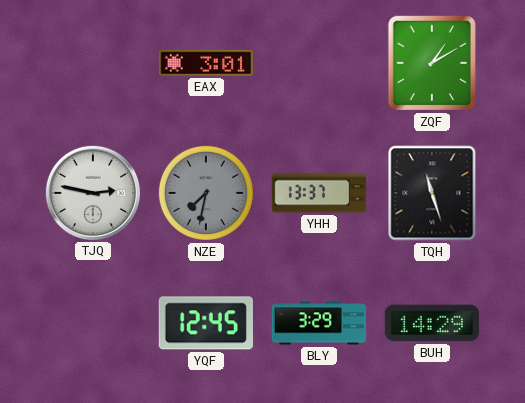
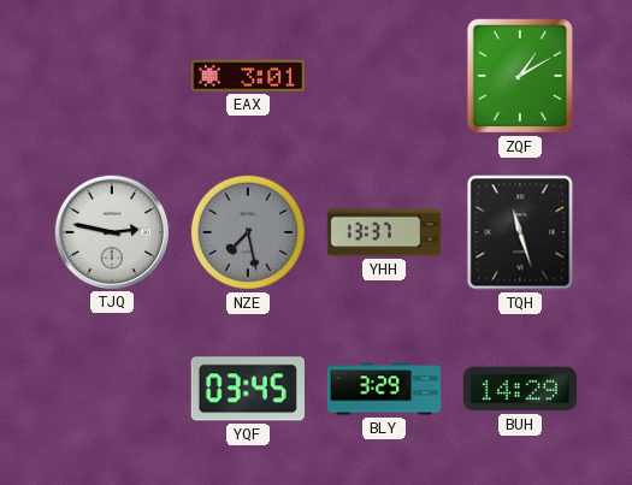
NZE: 7:32 -> 7:28
YQF: 12:45 -> 03:45
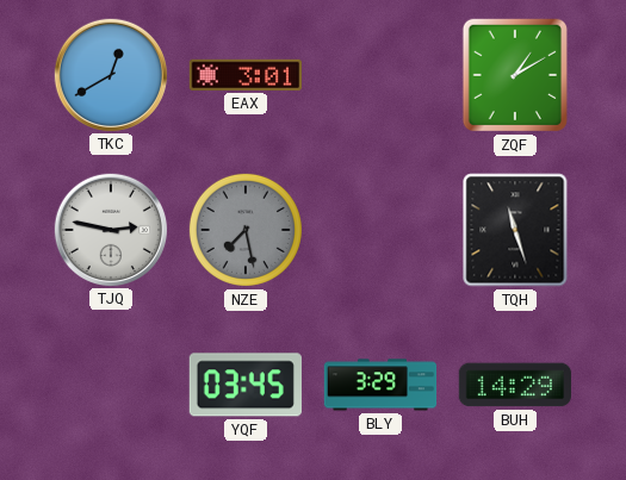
TKC: none -> 12:40
YHH: 13:37 -> none
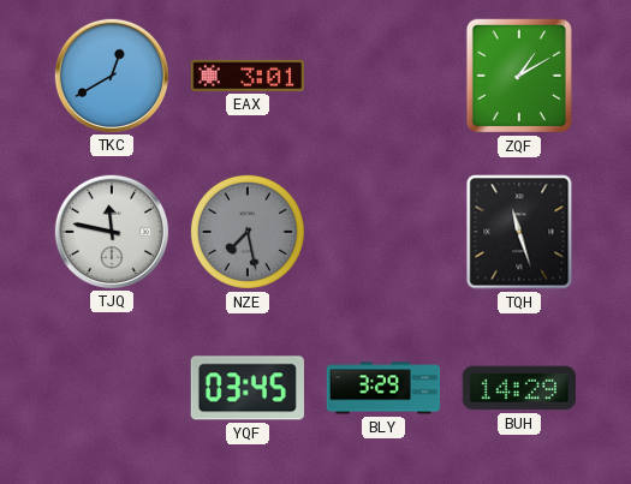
TJQ: 2:47 -> 11:47
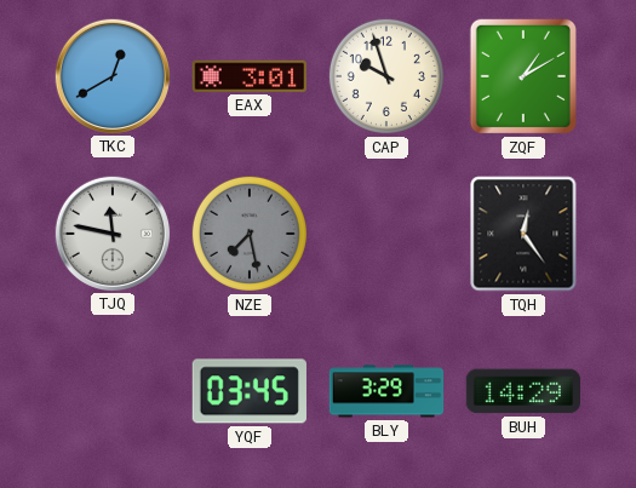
CAP: none -> 9:57
TQH: 11:27 -> 12:24
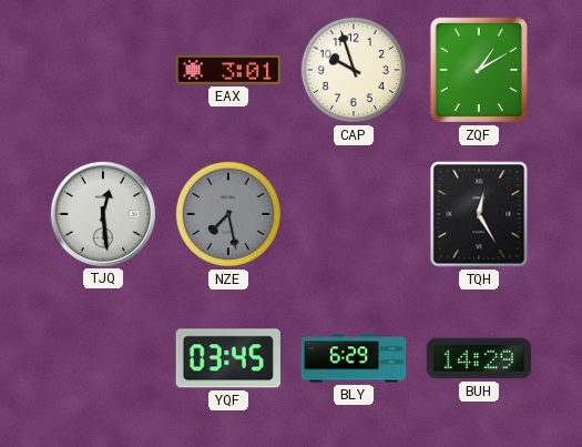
TKC: 12:40 -> none
TJQ: 11:47 -> 12:29
TQH: 12:24 -> 12:25
BLY: 3:29 -> 6:29
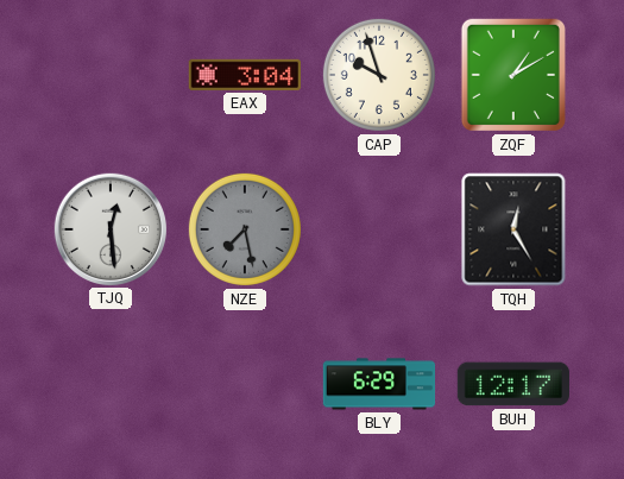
EAX: 3:01 -> 3:04
YQF: 03:45 -> none
BUH: 14:29 -> 12:17
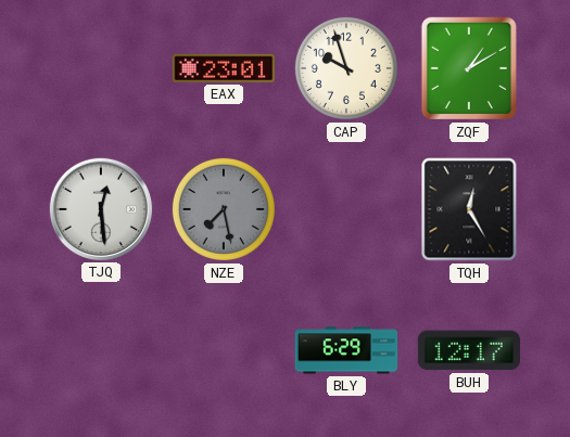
EAX: 3:04 -> 23:01
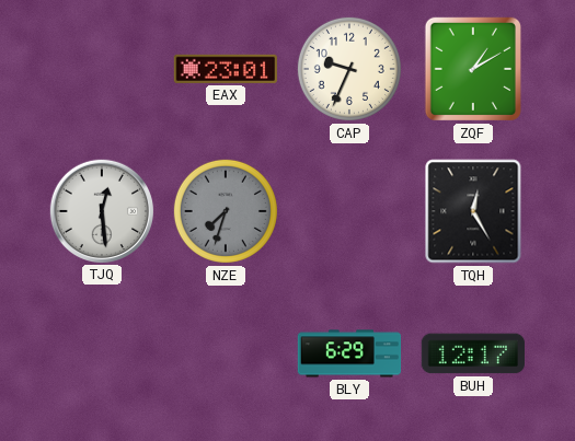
CAP: 9:57 -> 9:34
NZE: 7:28 -> 7:33
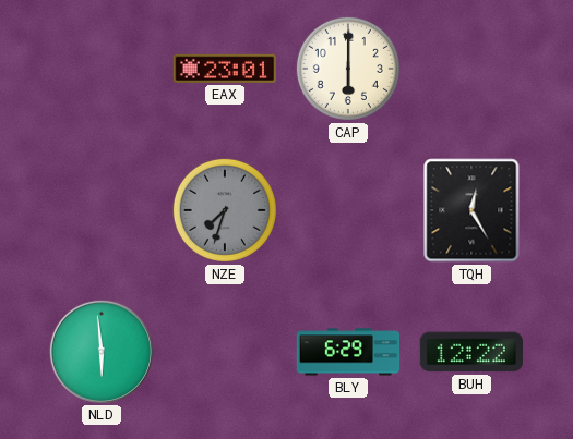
CAP: 9:34 -> 6:00
ZQF: 1:10 -> none
TJQ: 12:29 -> none
NLD: none -> 5:59
BUH: 12:17 -> 12:22
